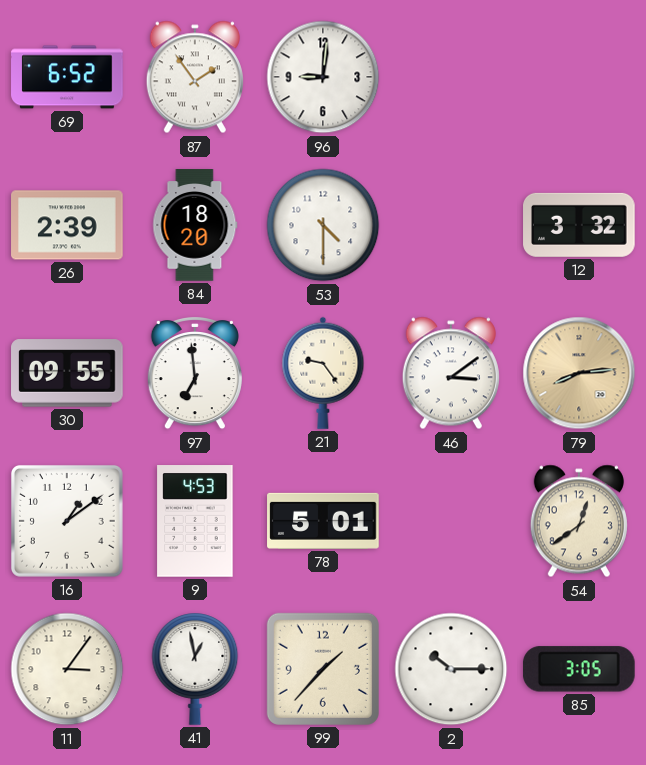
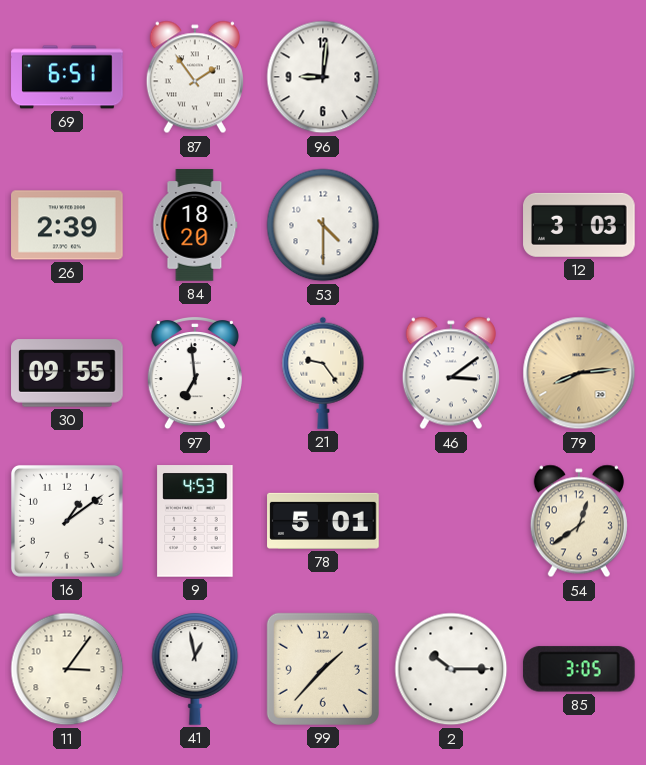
69: 6:52 -> 6:51
12: 3:32 -> 3:03
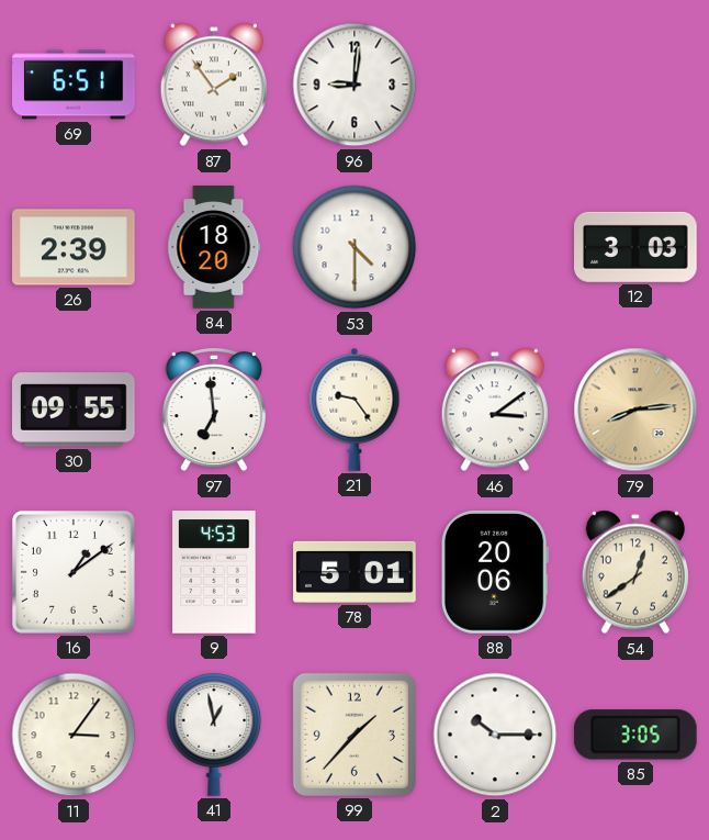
88: none -> 20:06
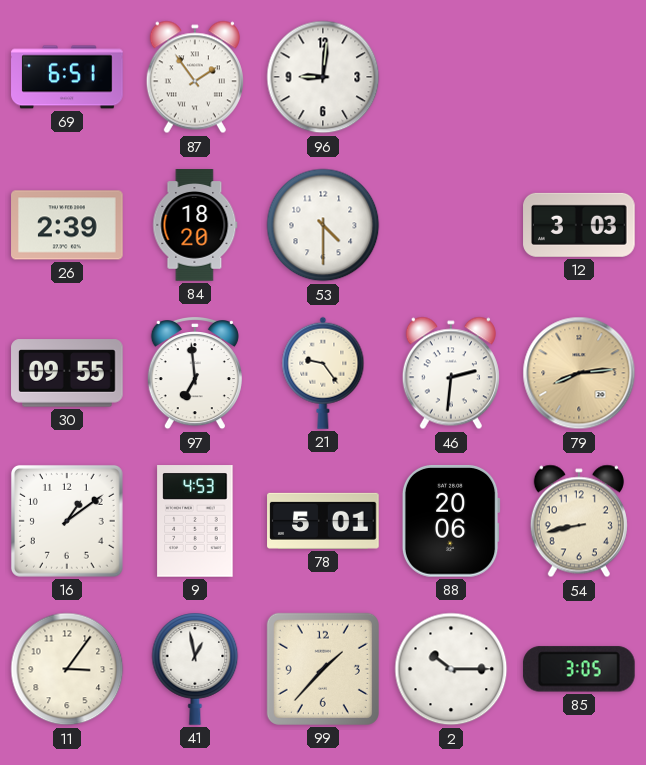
46: 3:09 -> 2:31
54: 12:39 -> 8:43
